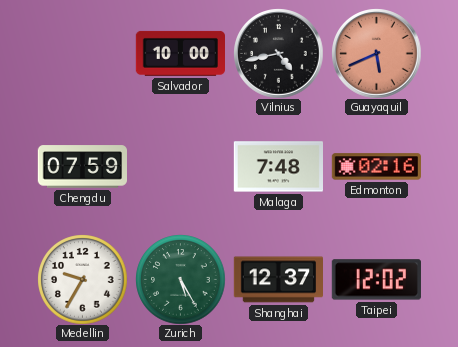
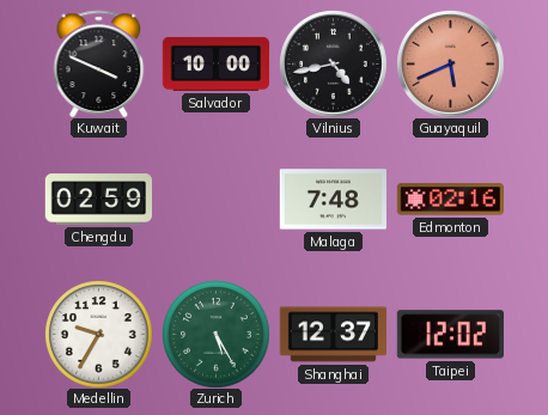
Kuwait: none -> 3:49
Chengdu: 07:59 -> 02:59
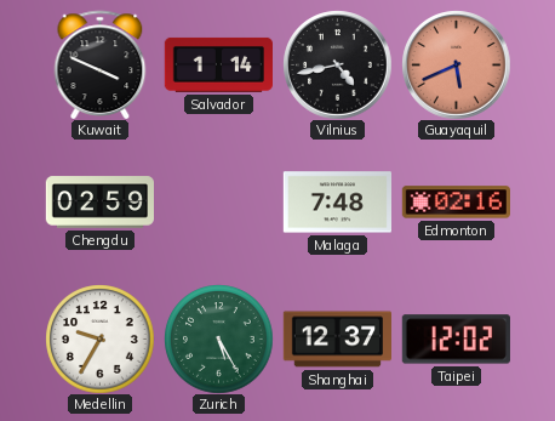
Salvador: 10:00 -> 1:14
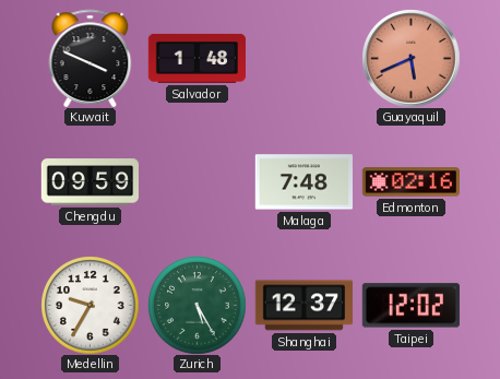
Salvador: 1:14 -> 1:48
Vilnius: 4:43 -> none
Chengdu: 02:59 -> 09:59
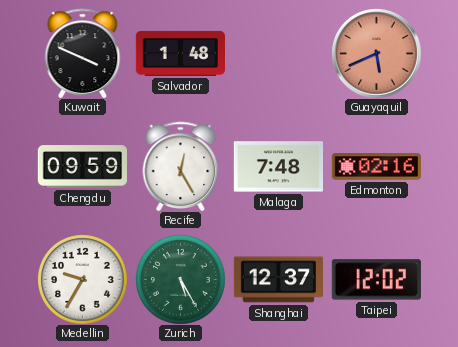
Recife: none -> 12:25
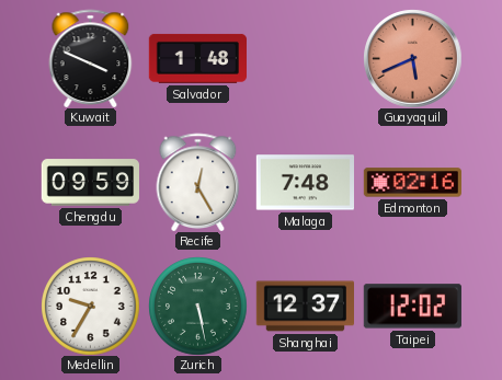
Zurich: 5:25 -> 5:28
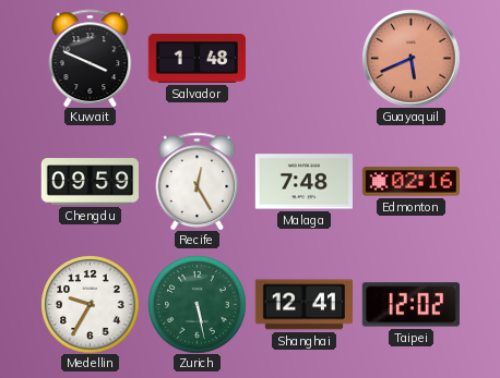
Shanghai: 12:37 -> 12:41
